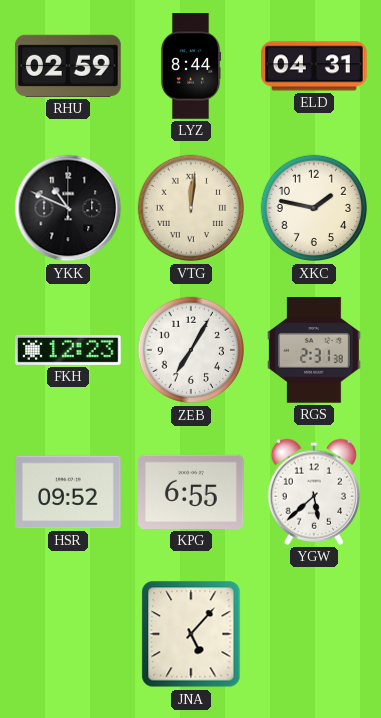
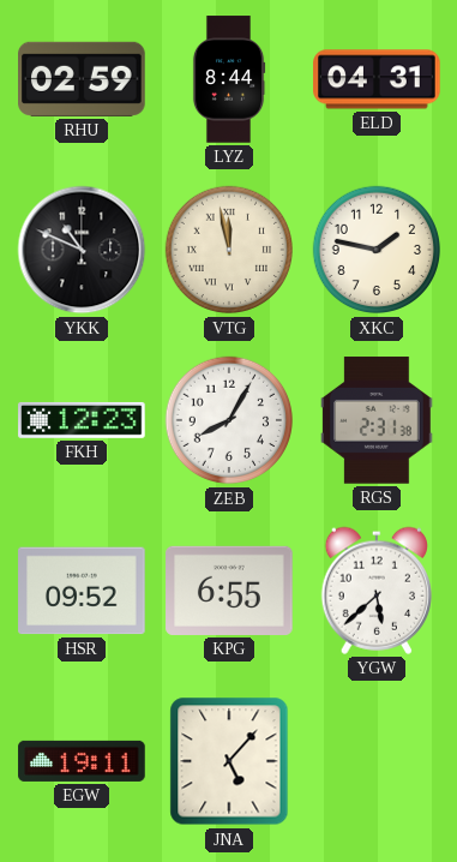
VTG: 12:01 -> 11:58
ZEB: 7:05 -> 8:05
EGW: none -> 19:11
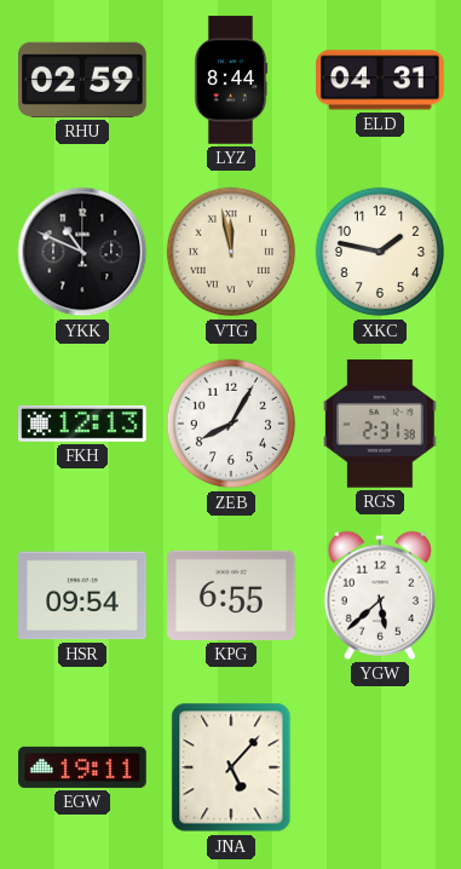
FKH: 12:23 -> 12:13
HSR: 09:52 -> 09:54
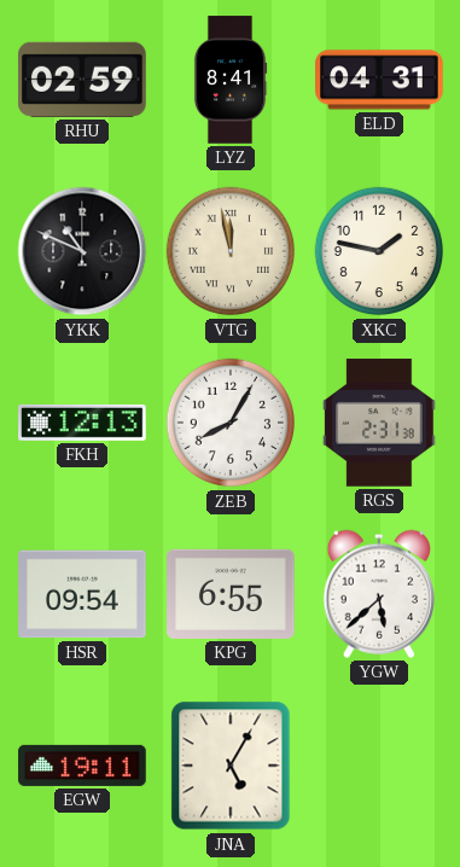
LYZ: 8:44 -> 8:41
JNA: 5:07 -> 5:05
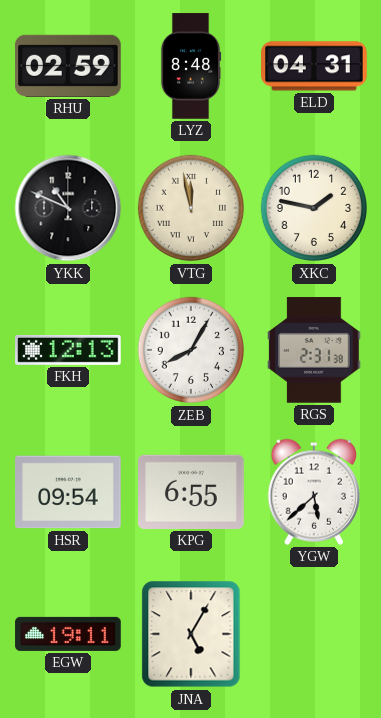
LYZ: 8:41 -> 8:48
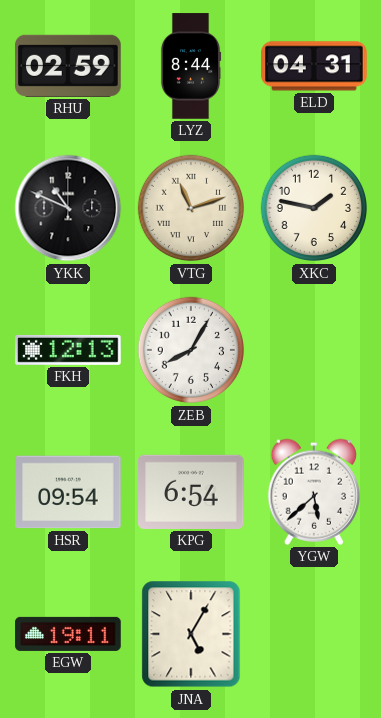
LYZ: 8:48 -> 8:44
VTG: 11:58 -> 11:12
RGS: 2:31 -> none
KPG: 6:55 -> 6:54
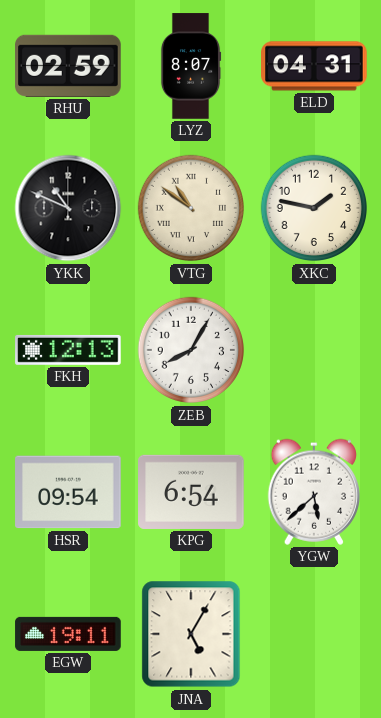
LYZ: 8:44 -> 8:07
VTG: 11:12 -> 10:51
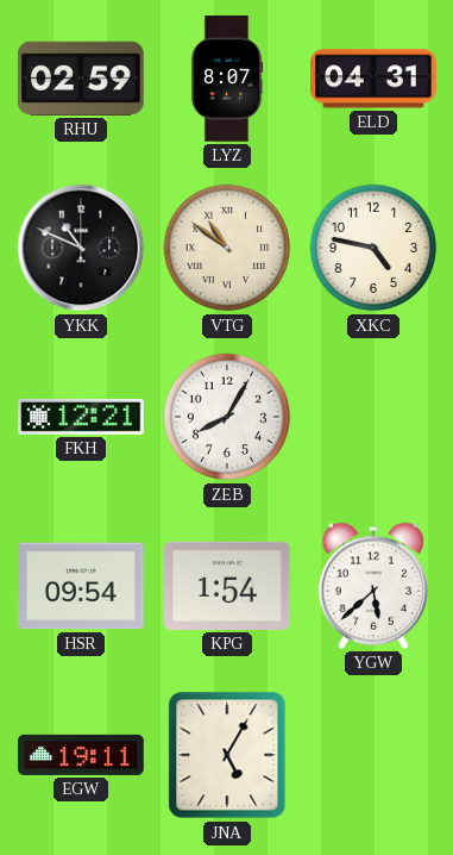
XKC: 1:47 -> 4:47
FKH: 12:13 -> 12:21
KPG: 6:54 -> 1:54
